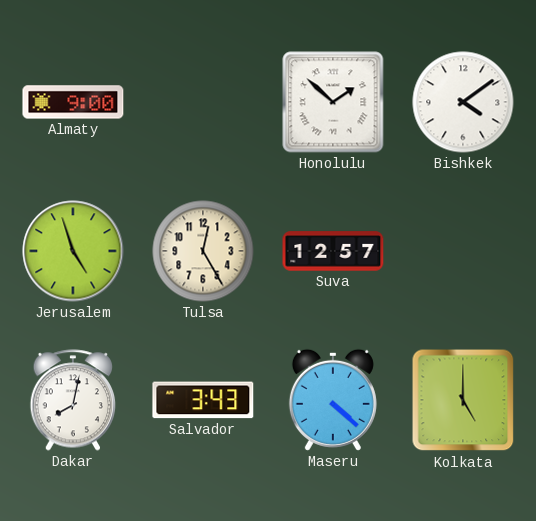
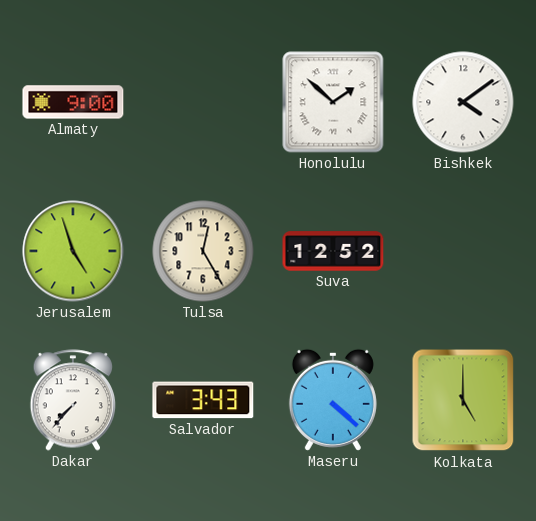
Suva: 12:57 -> 12:52
Dakar: 8:02 -> 7:37
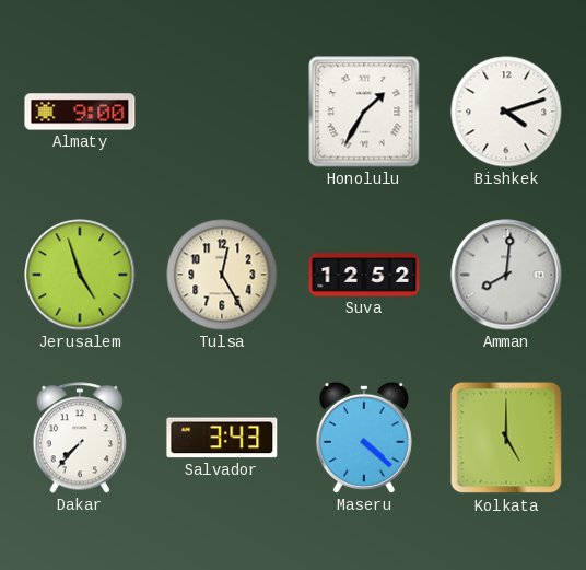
Honolulu: 1:52 -> 1:35
Bishkek: 4:09 -> 4:12
Amman: none -> 8:01
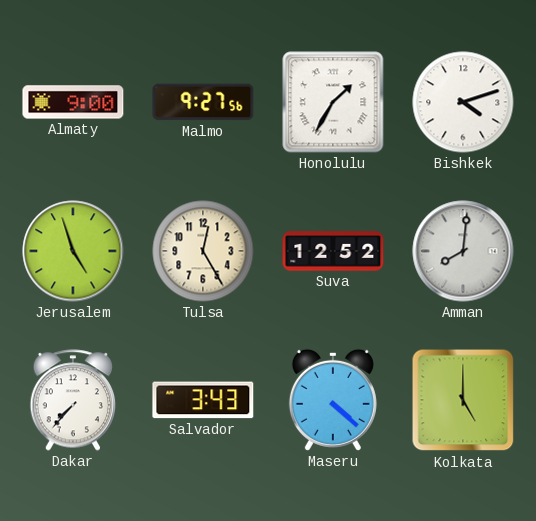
Malmo: none -> 9:27
